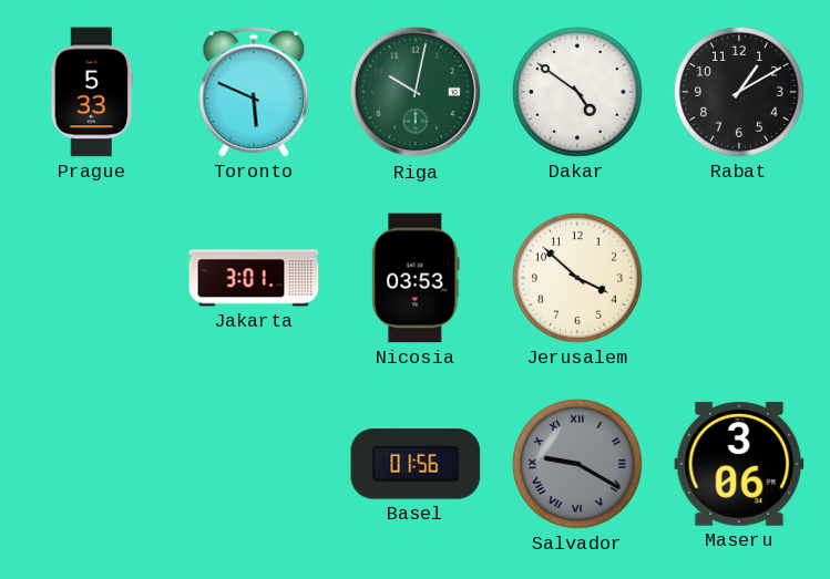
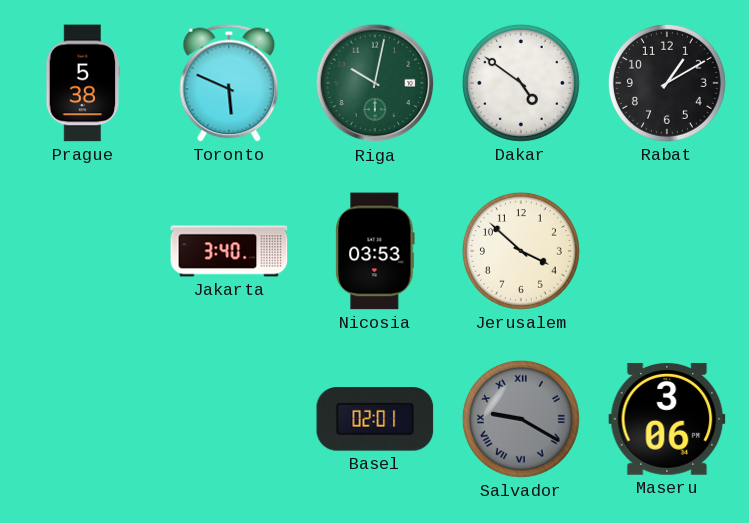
Prague: 5:33 -> 5:38
Jakarta: 3:01 -> 3:40
Basel: 01:56 -> 02:01
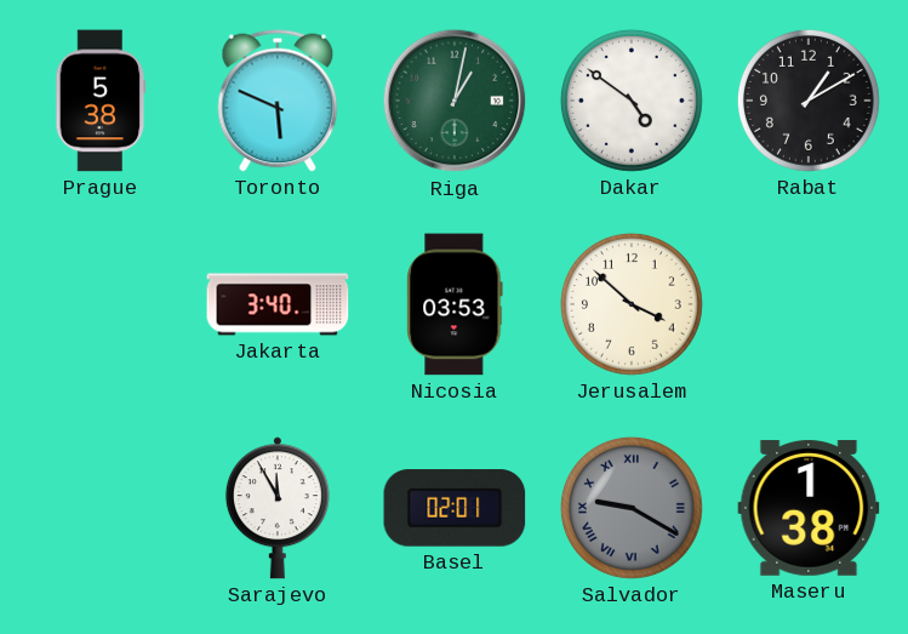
Riga: 10:02 -> 1:02
Sarajevo: none -> 11:55
Maseru: 3:06 -> 1:38
